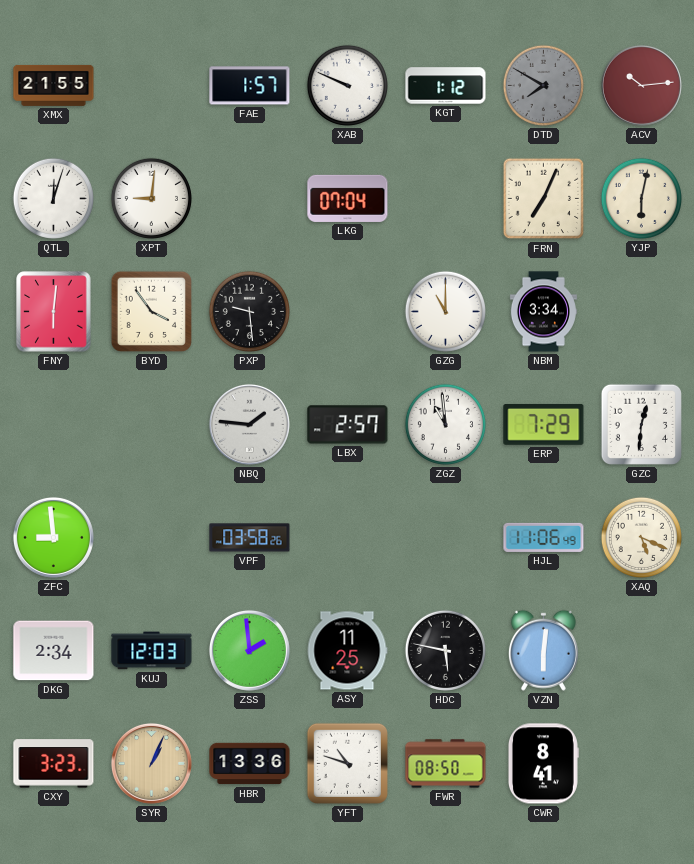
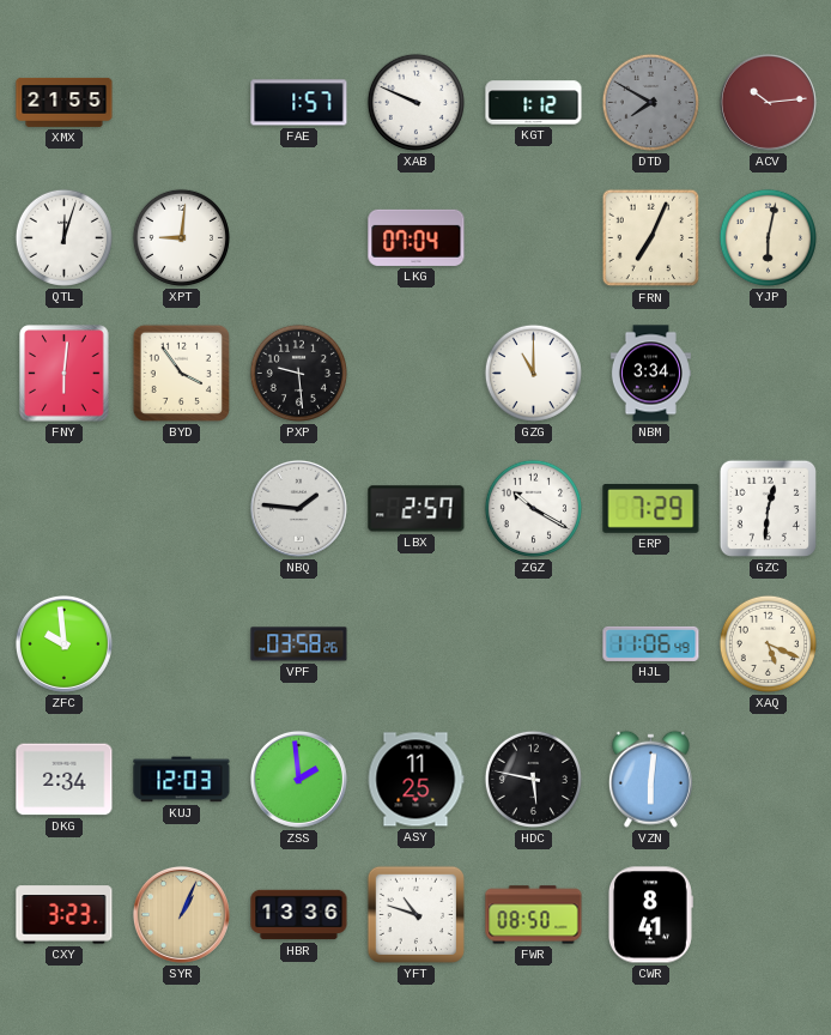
ZGZ: 10:59 -> 10:20
ZFC: 8:59 -> 9:59
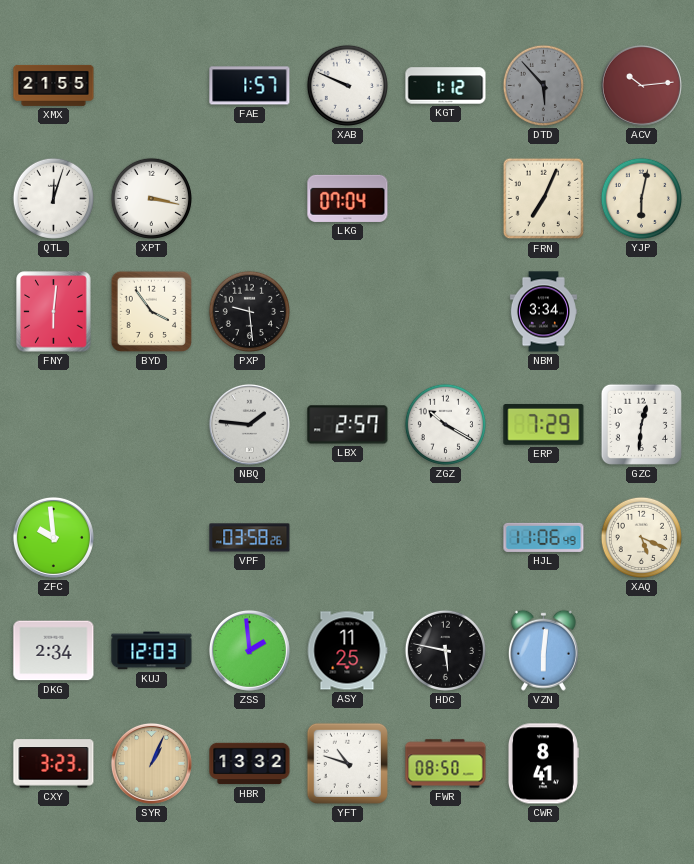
DTD: 7:50 -> 5:53
XPT: 9:01 -> 3:17
GZG: 11:00 -> none
HBR: 13:36 -> 13:32
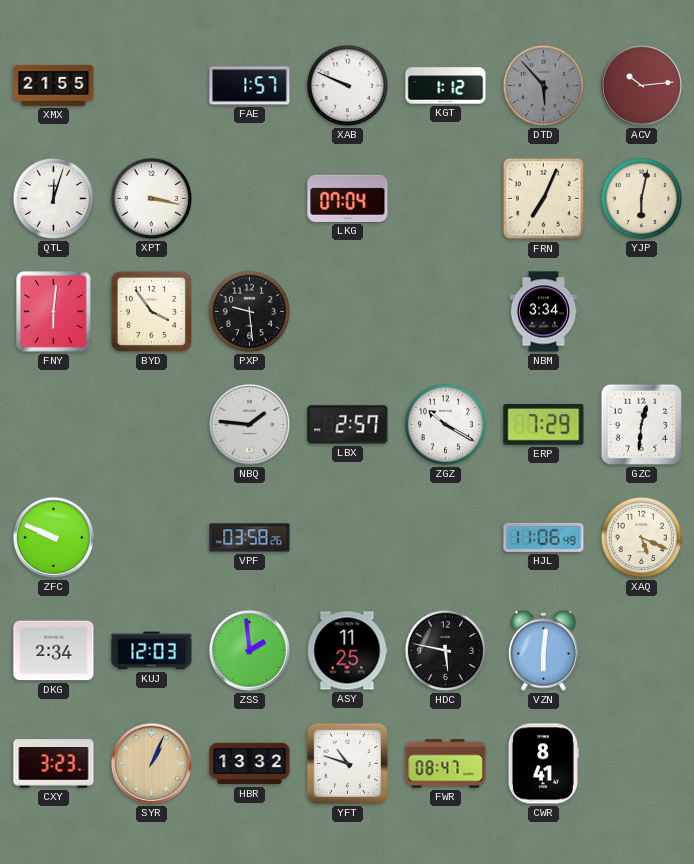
ZFC: 9:59 -> 9:49
FWR: 08:50 -> 08:47
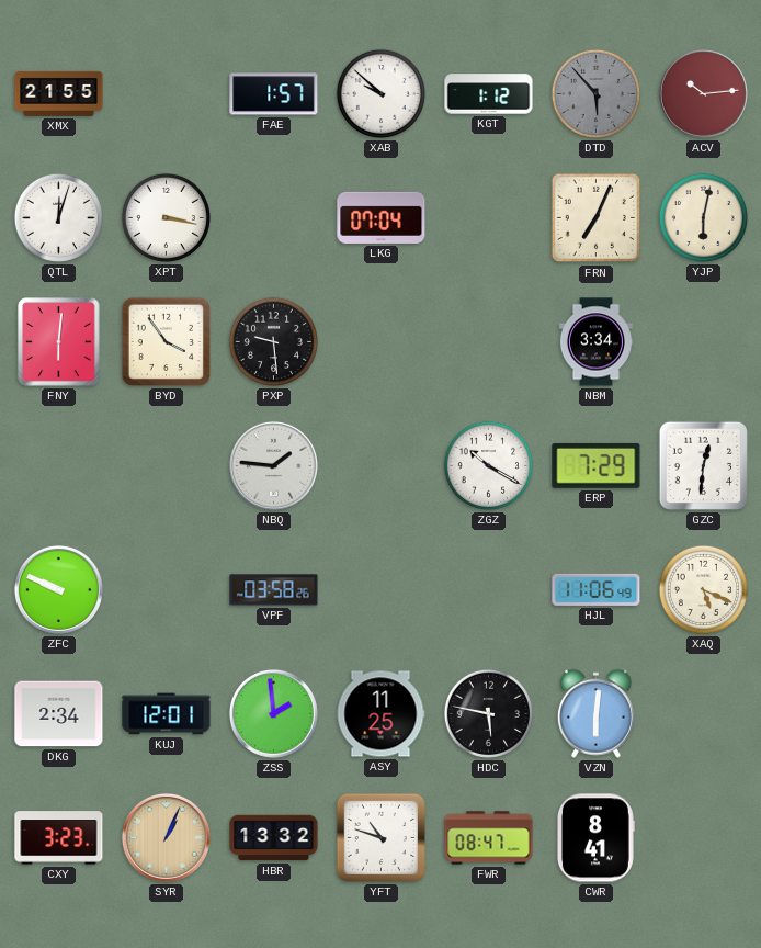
XAB: 9:49 -> 9:52
LBX: 2:57 -> none
KUJ: 12:03 -> 12:01
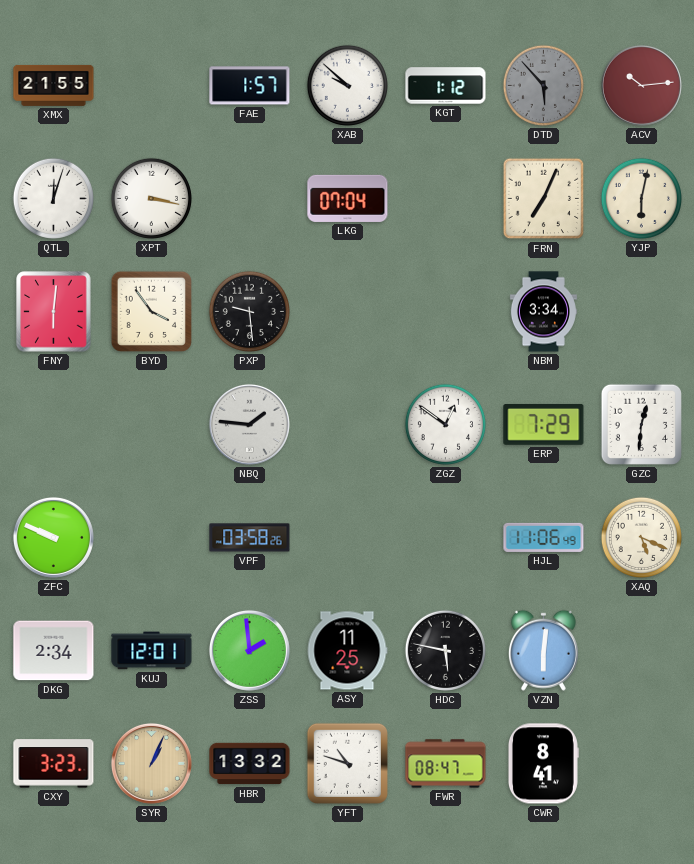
ZGZ: 10:20 -> 12:51
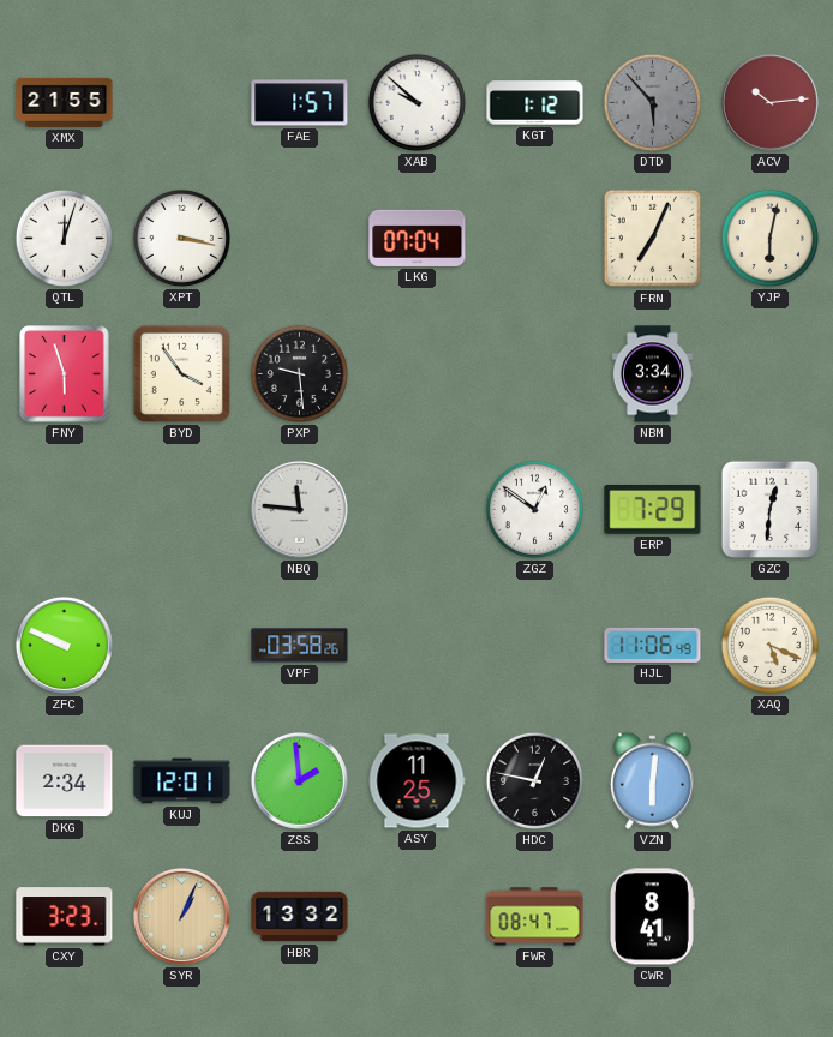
FNY: 6:01 -> 5:57
NBQ: 1:46 -> 11:46
HDC: 5:47 -> 12:47
YFT: 10:48 -> none
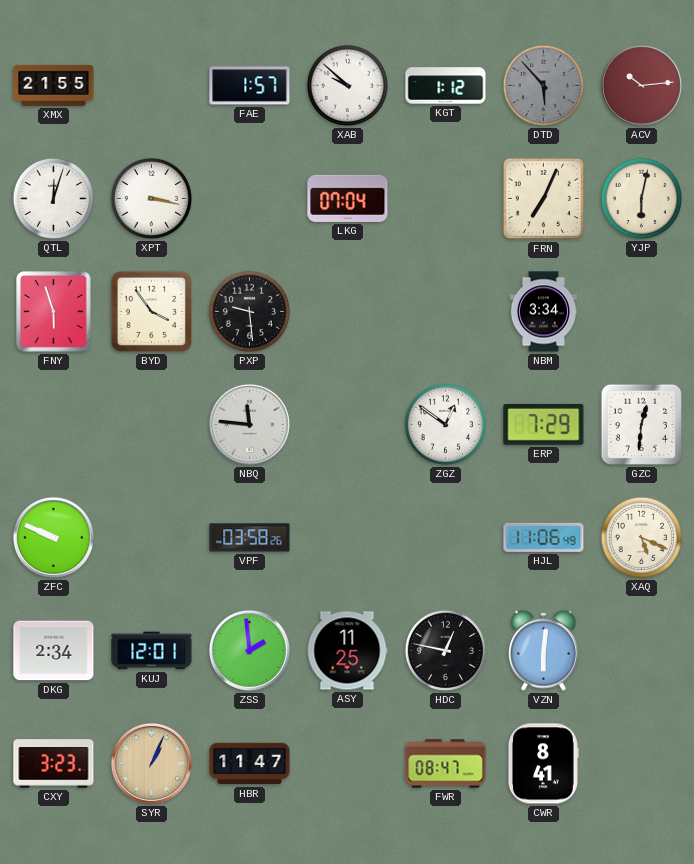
HBR: 13:32 -> 11:47
